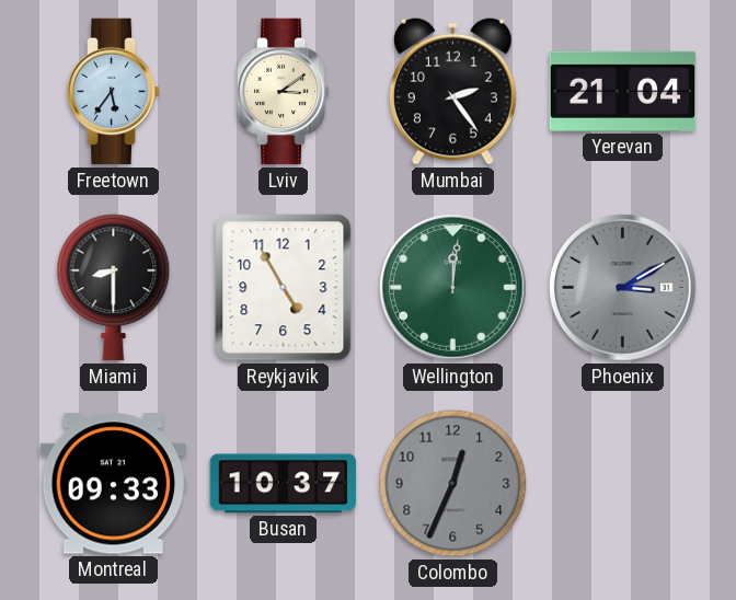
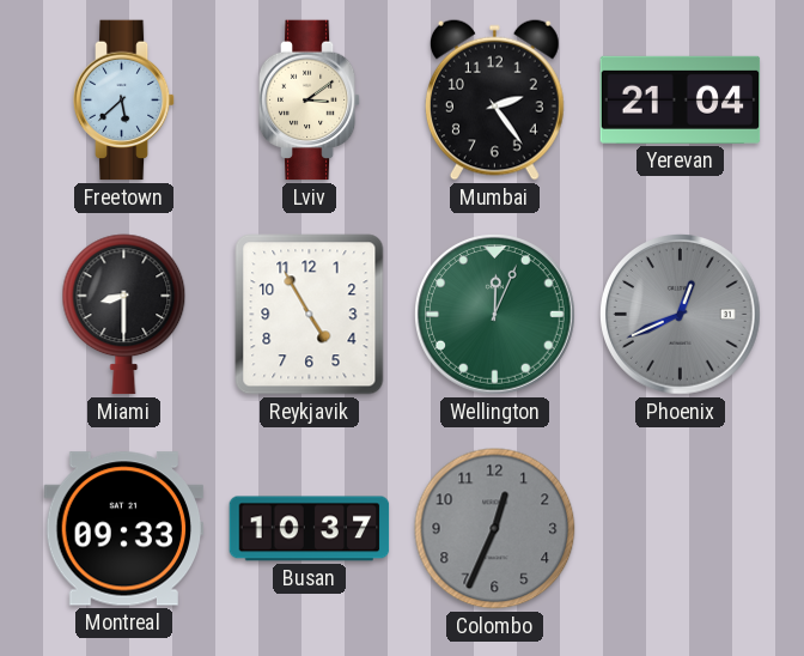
Freetown: 5:36 -> 5:38
Wellington: 12:01 -> 12:04
Phoenix: 3:10 -> 12:41
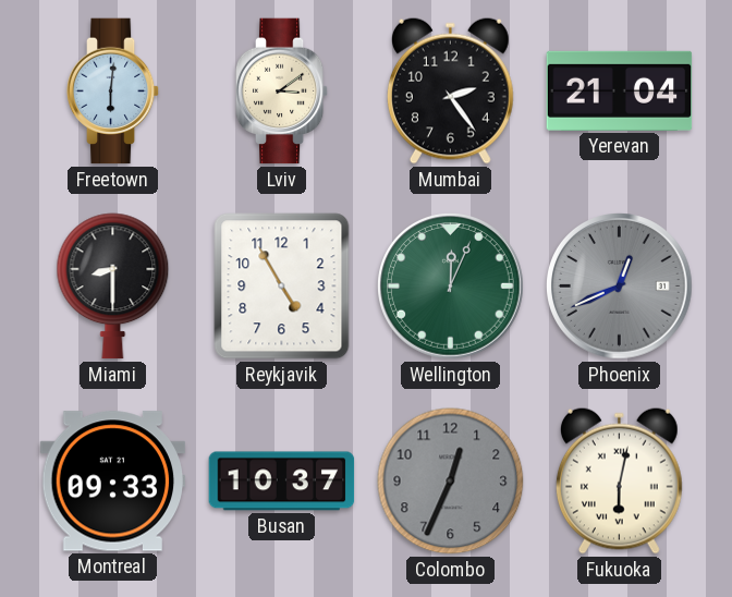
Freetown: 5:38 -> 6:01
Fukuoka: none -> 6:02
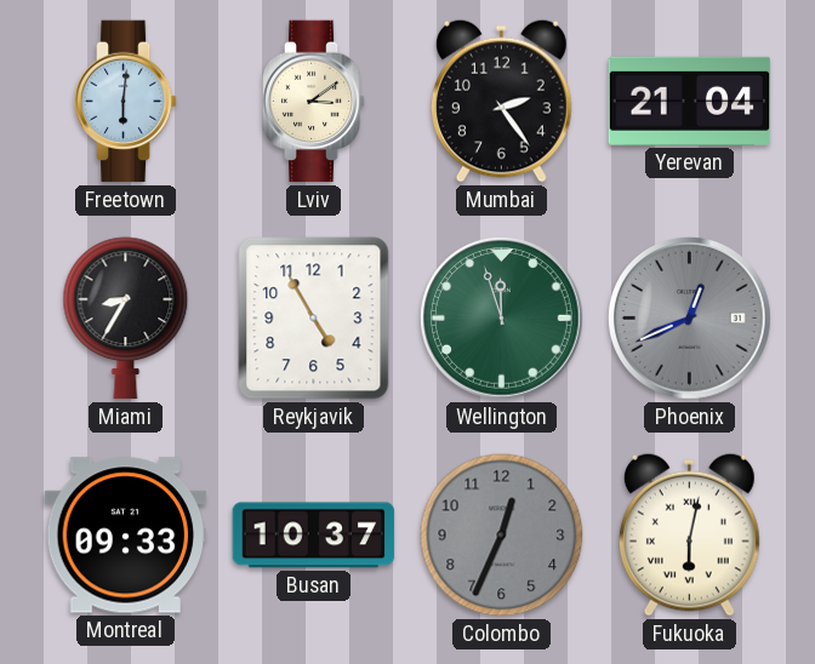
Miami: 8:30 -> 8:35
Wellington: 12:04 -> 11:57
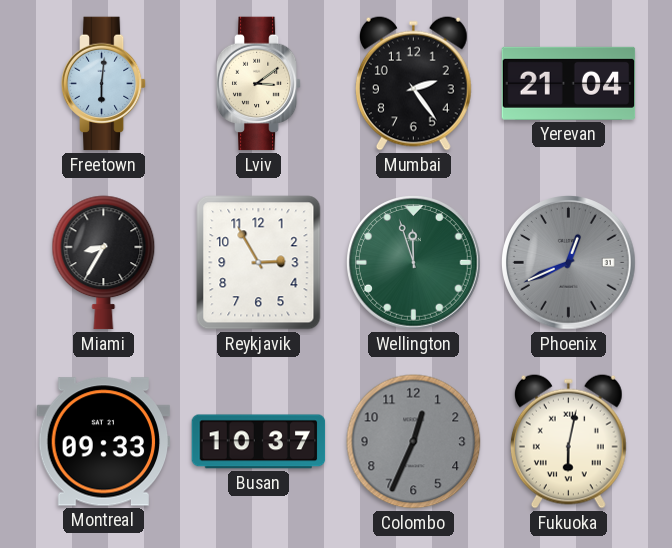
Reykjavik: 4:55 -> 2:55
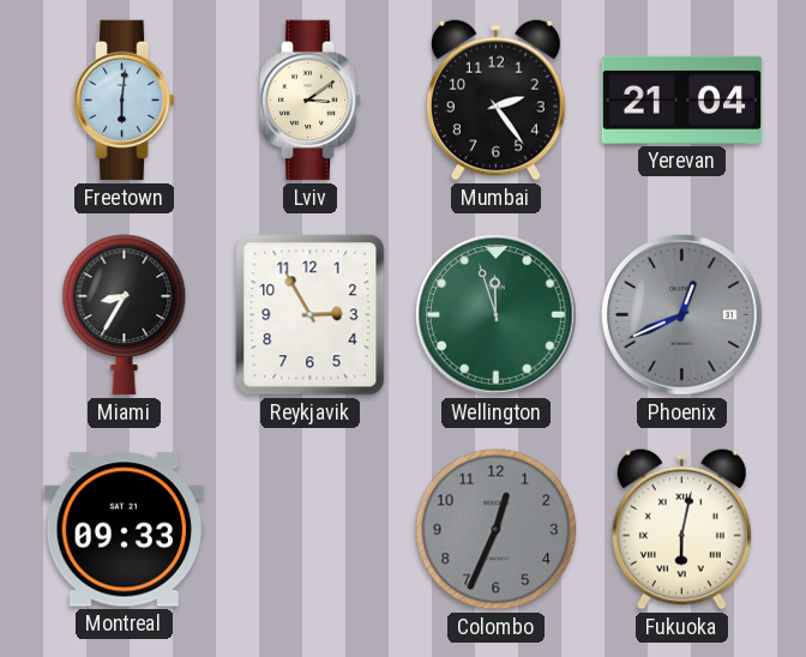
Busan: 10:37 -> none
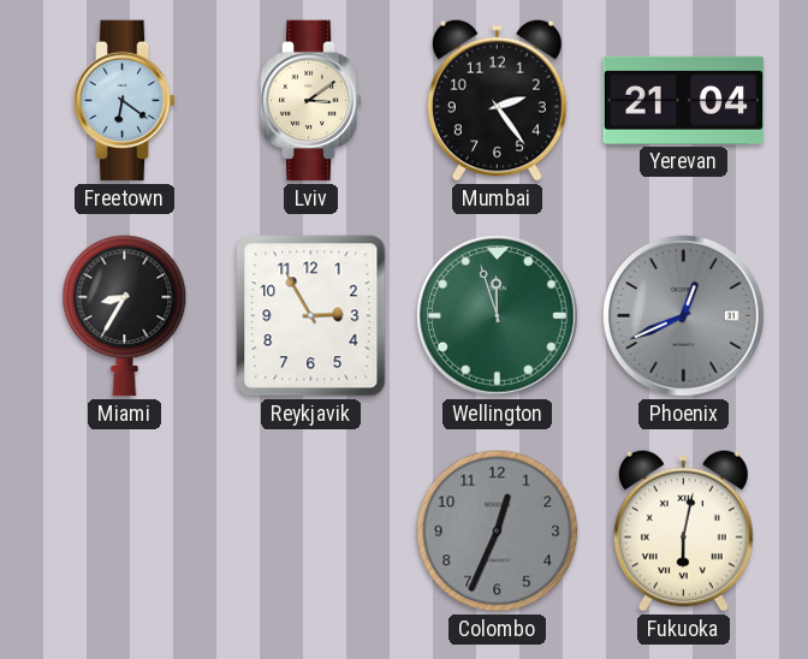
Freetown: 6:01 -> 6:21
Montreal: 09:33 -> none
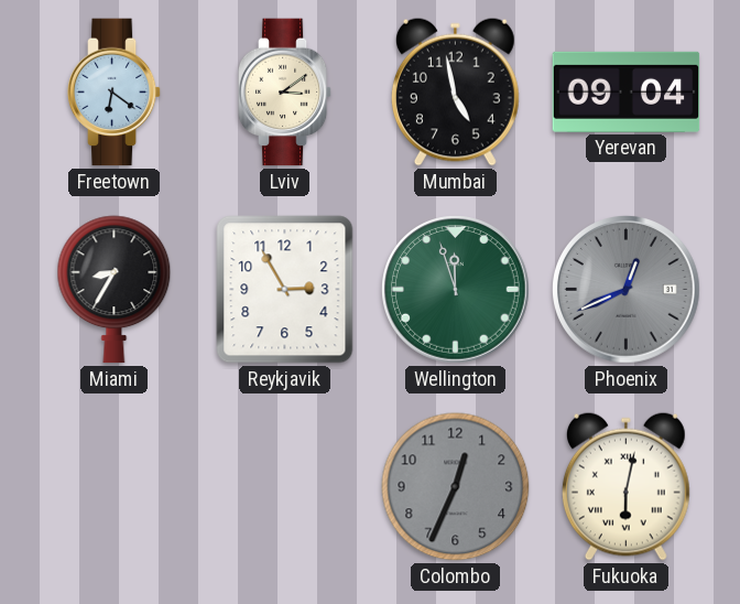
Mumbai: 2:24 -> 4:58
Yerevan: 21:04 -> 09:04
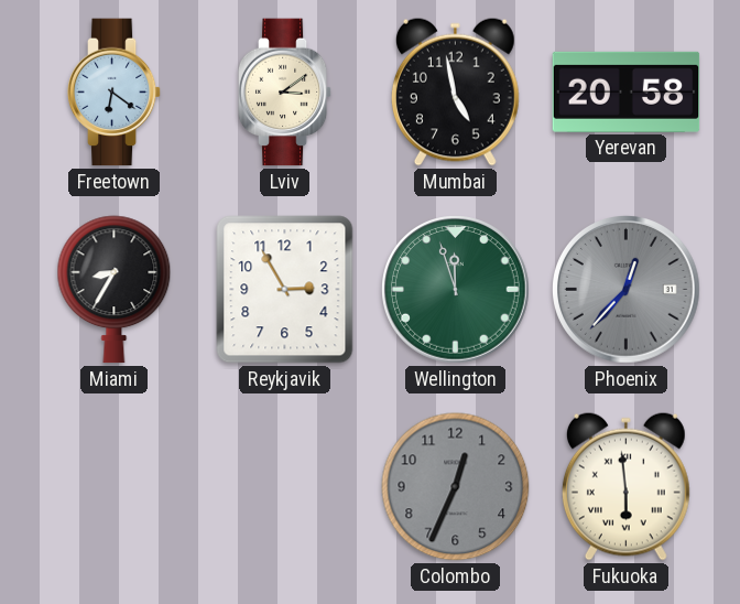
Yerevan: 09:04 -> 20:58
Phoenix: 12:41 -> 12:37
Fukuoka: 6:02 -> 5:59
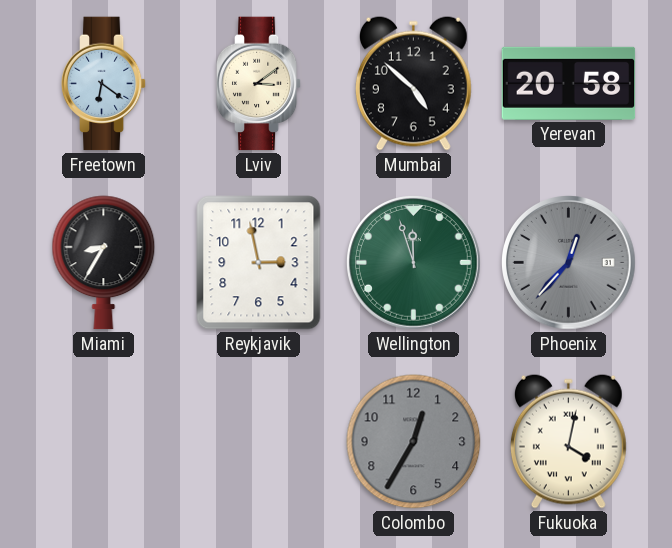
Mumbai: 4:58 -> 4:52
Reykjavik: 2:55 -> 2:58
Colombo: 12:34 -> 12:35
Fukuoka: 5:59 -> 4:02
